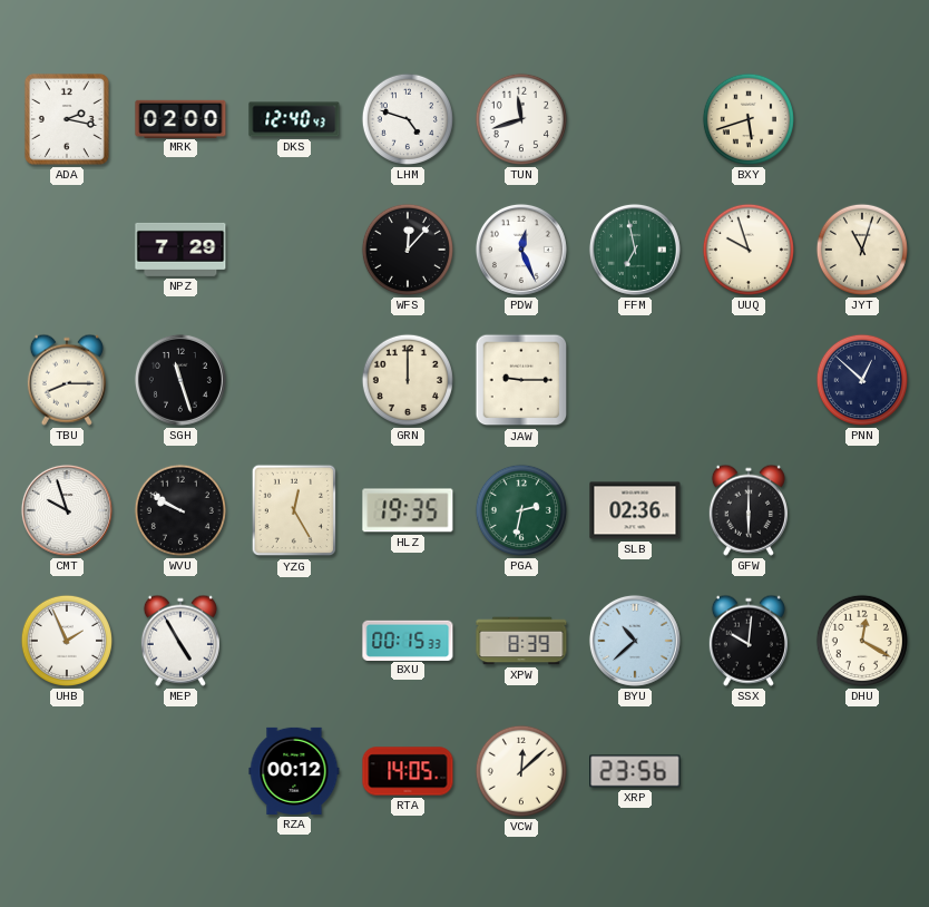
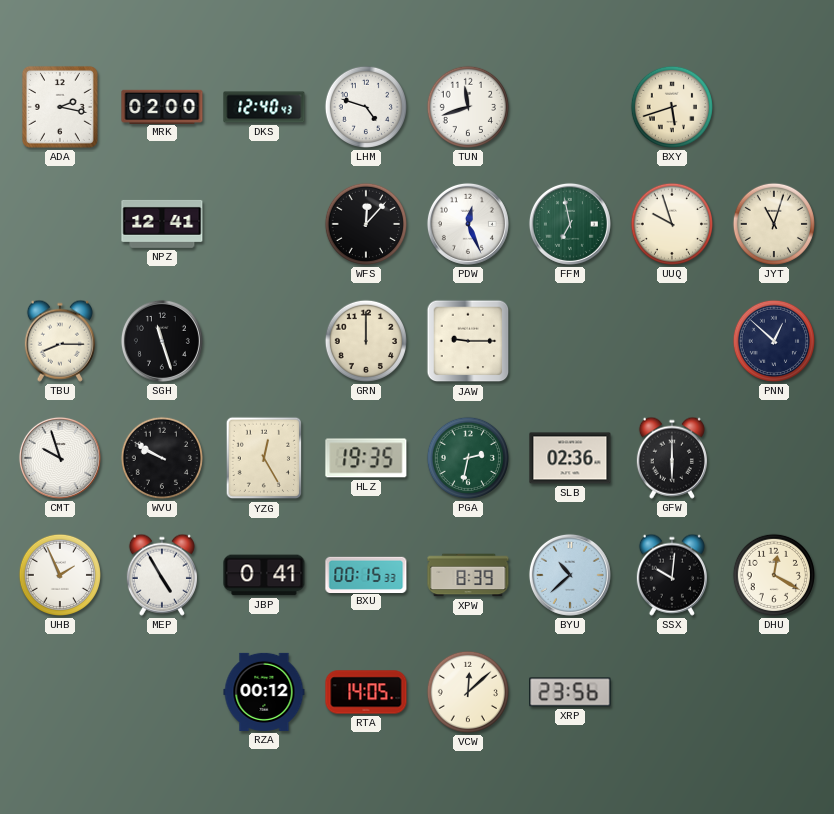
NPZ: 7:29 -> 12:41
JBP: none -> 0:41
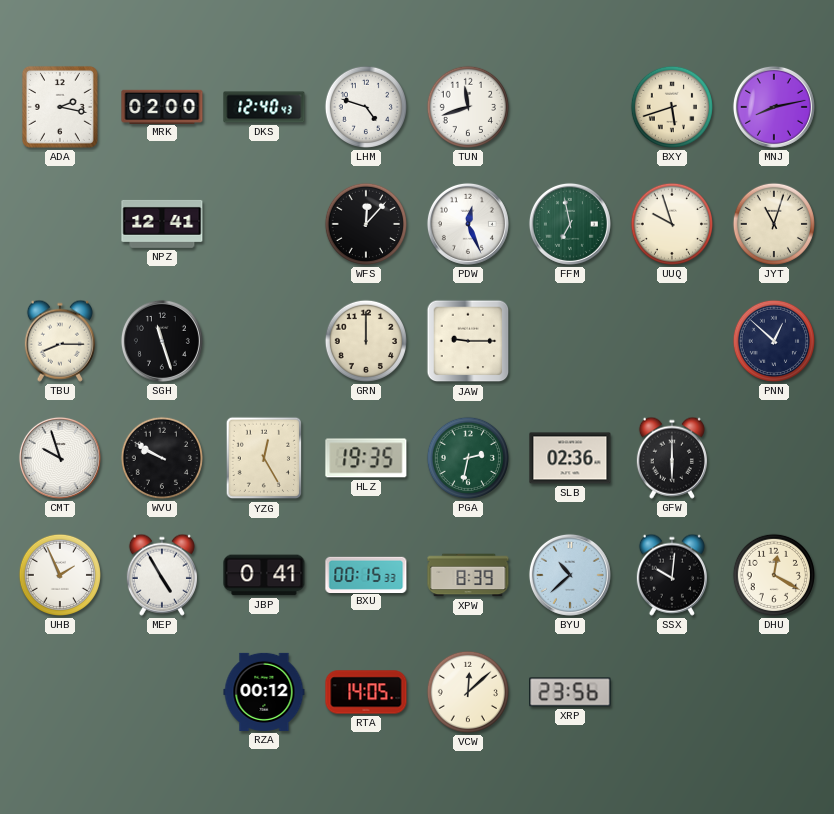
MNJ: none -> 8:13
